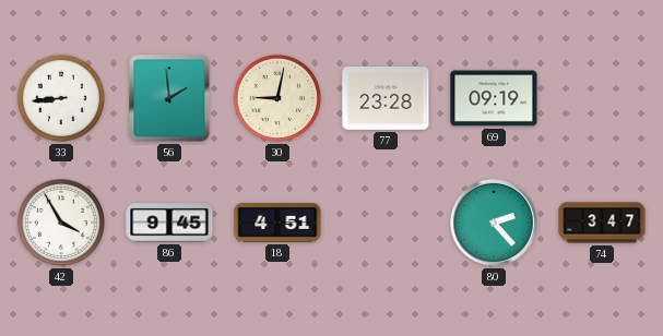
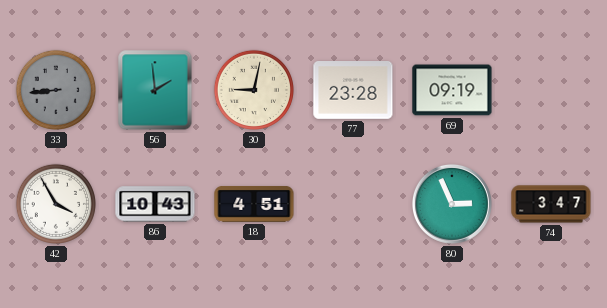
33 dial: white -> grey
86: 9:45 -> 10:43
80: 2:23 -> 2:56
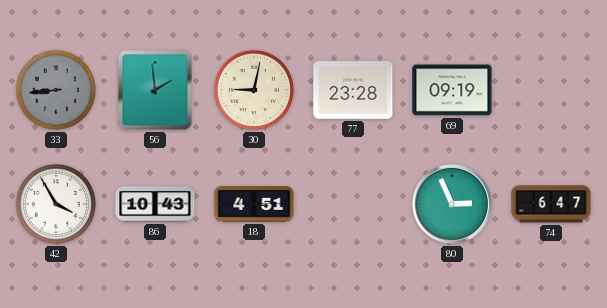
74: 3:47 -> 6:47
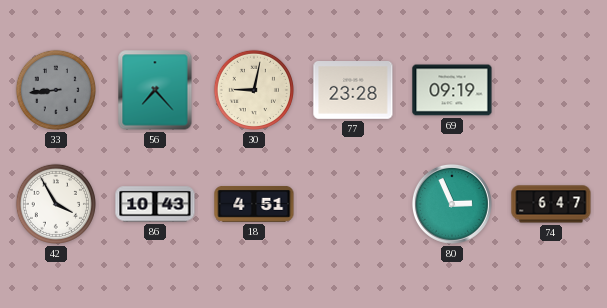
56: 1:59 -> 7:23
